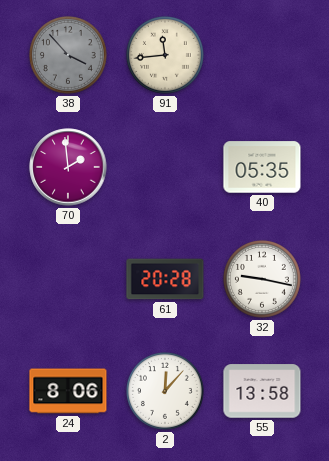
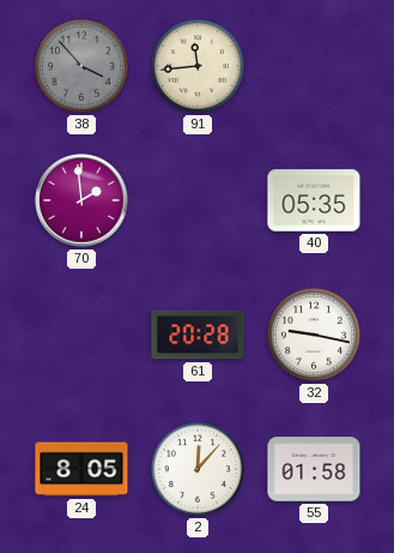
24: 8:06 -> 8:05
55: 13:58 -> 01:58
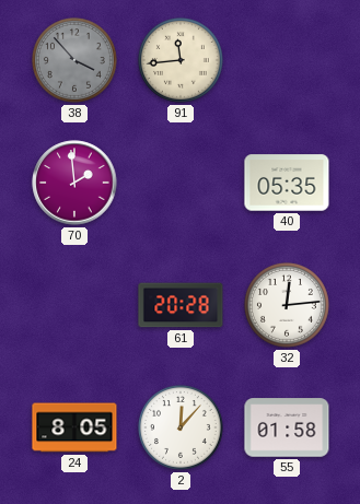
32: 9:17 -> 12:14
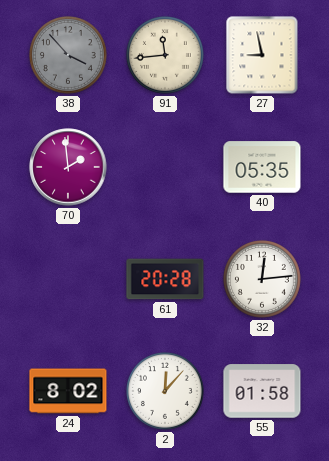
27: none -> 8:58
24: 8:05 -> 8:02
